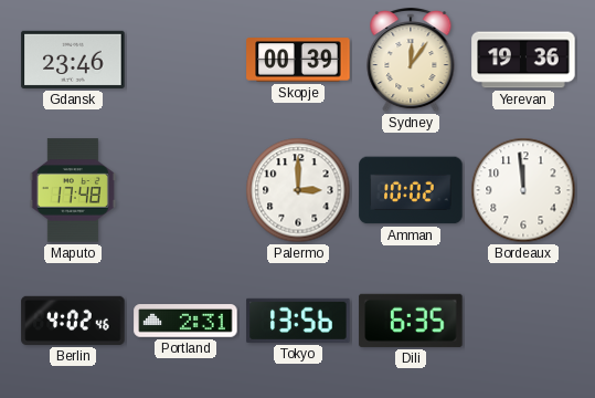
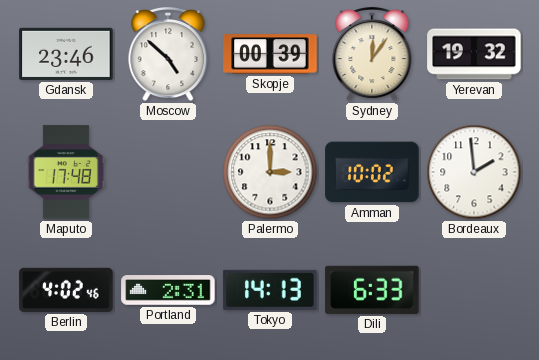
Moscow: none -> 4:52
Yerevan: 19:36 -> 19:32
Bordeaux: 11:59 -> 1:59
Tokyo: 13:56 -> 14:13
Dili: 6:35 -> 6:33
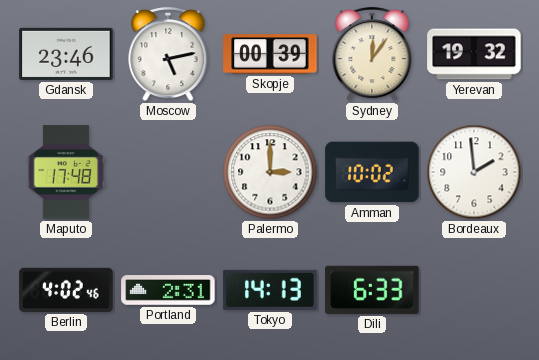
Moscow: 4:52 -> 5:13
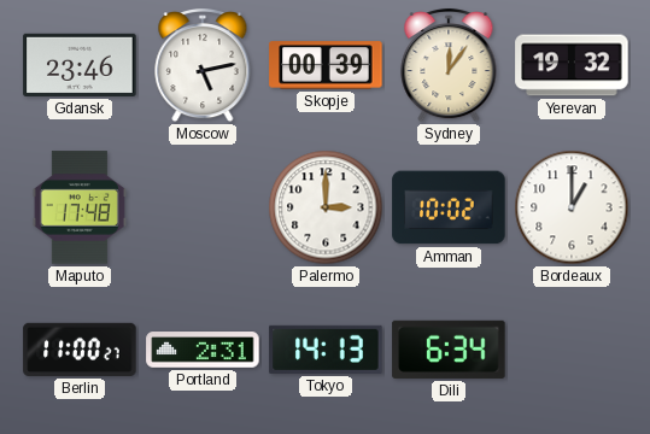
Bordeaux: 1:59 -> 1:00
Berlin: 4:02 -> 11:00
Dili: 6:33 -> 6:34
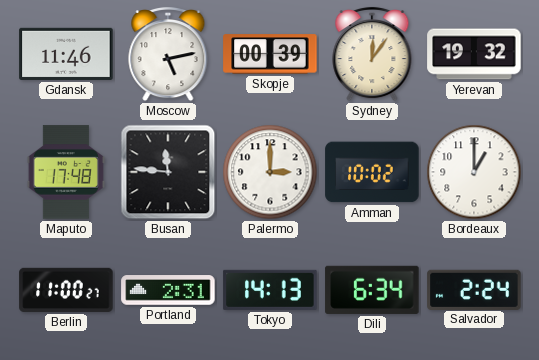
Gdansk: 23:46 -> 11:46
Busan: none -> 11:46
Salvador: none -> 2:24
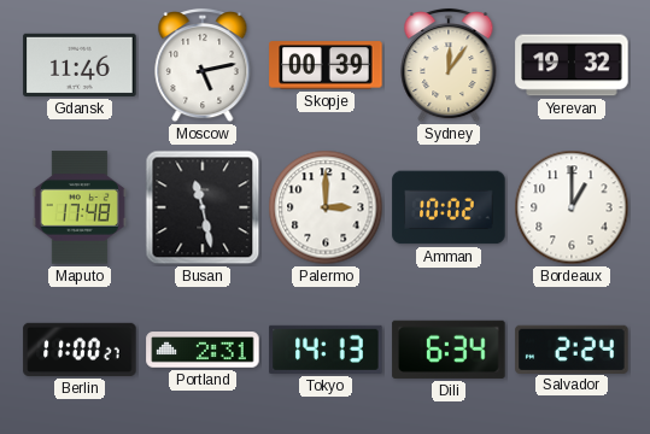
Busan: 11:46 -> 11:28
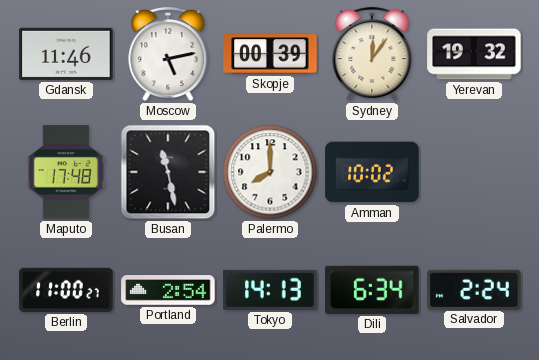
Palermo: 3:00 -> 8:00
Bordeaux: 1:00 -> none
Portland: 2:31 -> 2:54
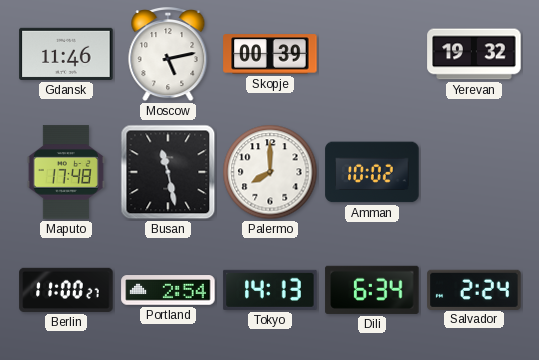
Sydney: 12:06 -> none
